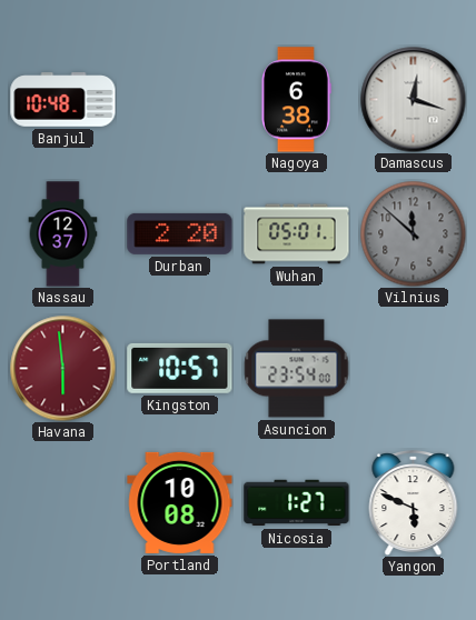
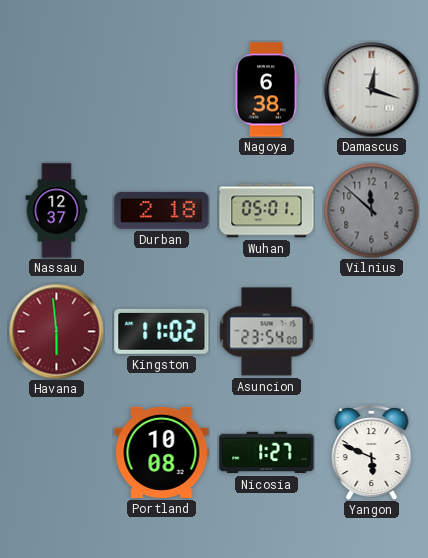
Banjul: 10:48 -> none
Durban: 2:20 -> 2:18
Kingston: 10:57 -> 11:02
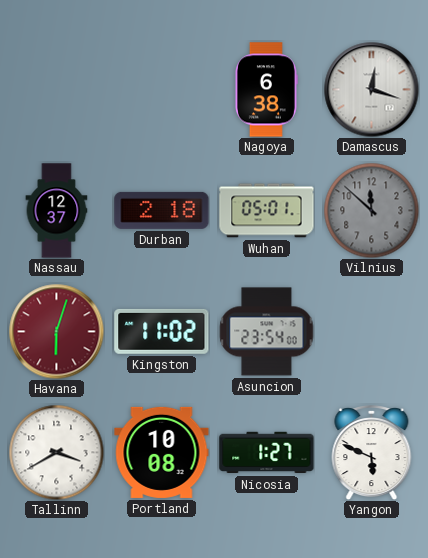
Havana: 5:59 -> 6:03
Tallinn: none -> 3:40
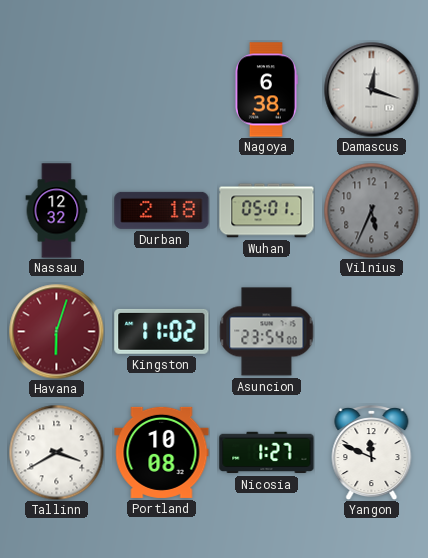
Nassau: 12:37 -> 12:32
Vilnius: 11:52 -> 5:34
Yangon: 5:49 -> 11:49
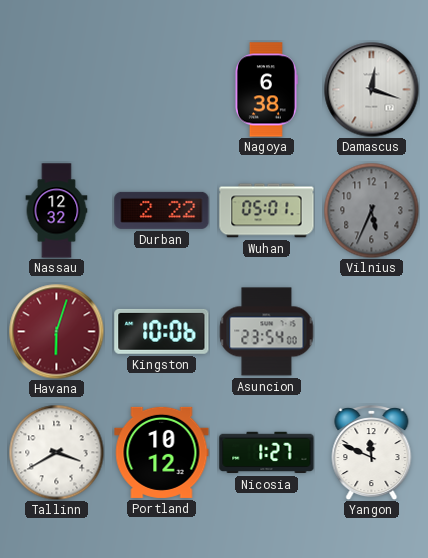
Durban: 2:18 -> 2:22
Kingston: 11:02 -> 10:06
Portland: 10:08 -> 10:12
